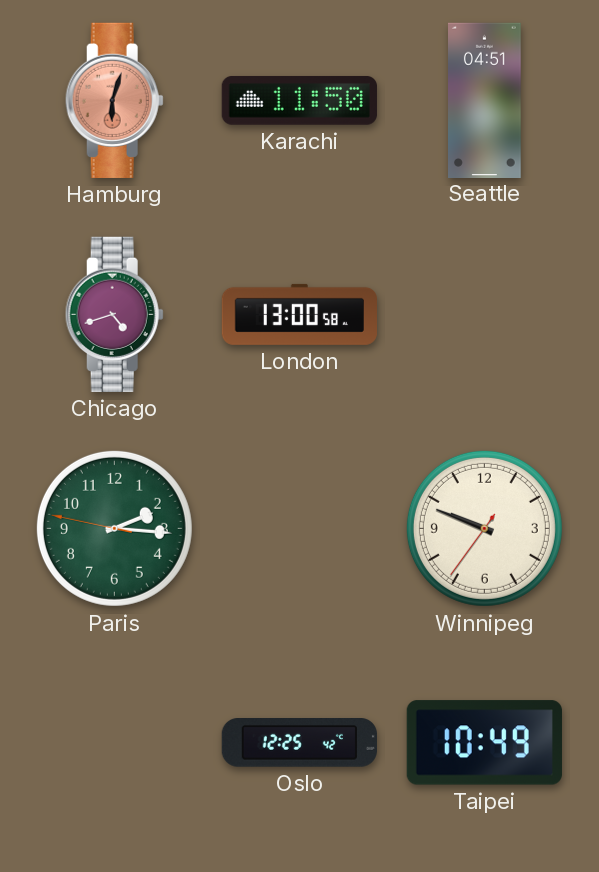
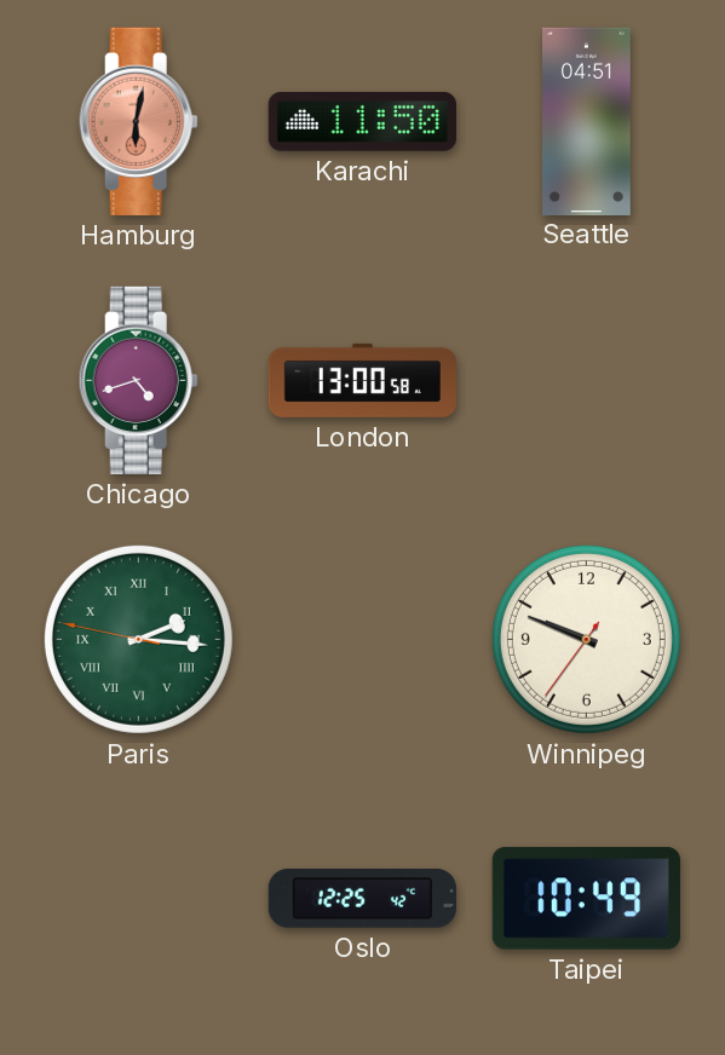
Hamburg: 6:03 -> 6:02
Paris numerals: Arabic -> Roman
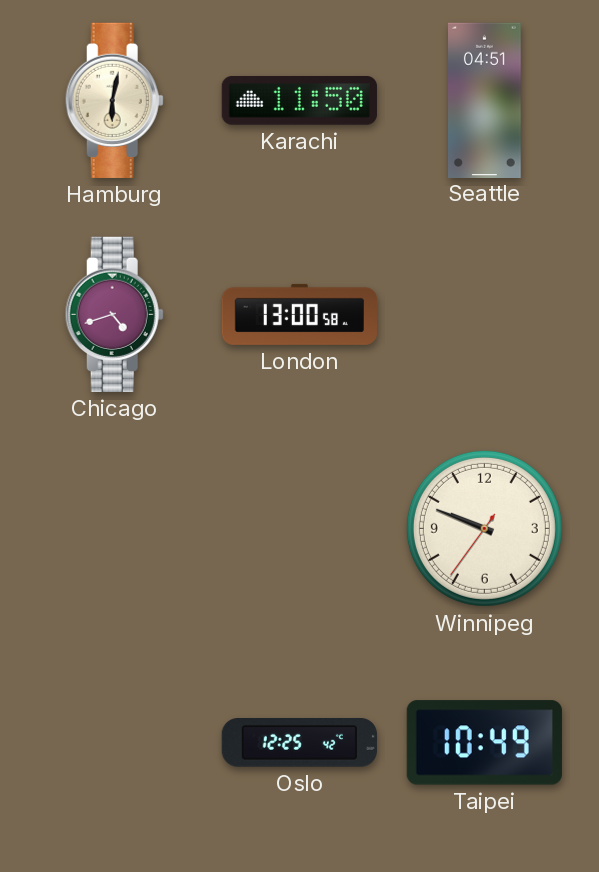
Hamburg dial: salmon -> cream
Paris: 2:15 -> none
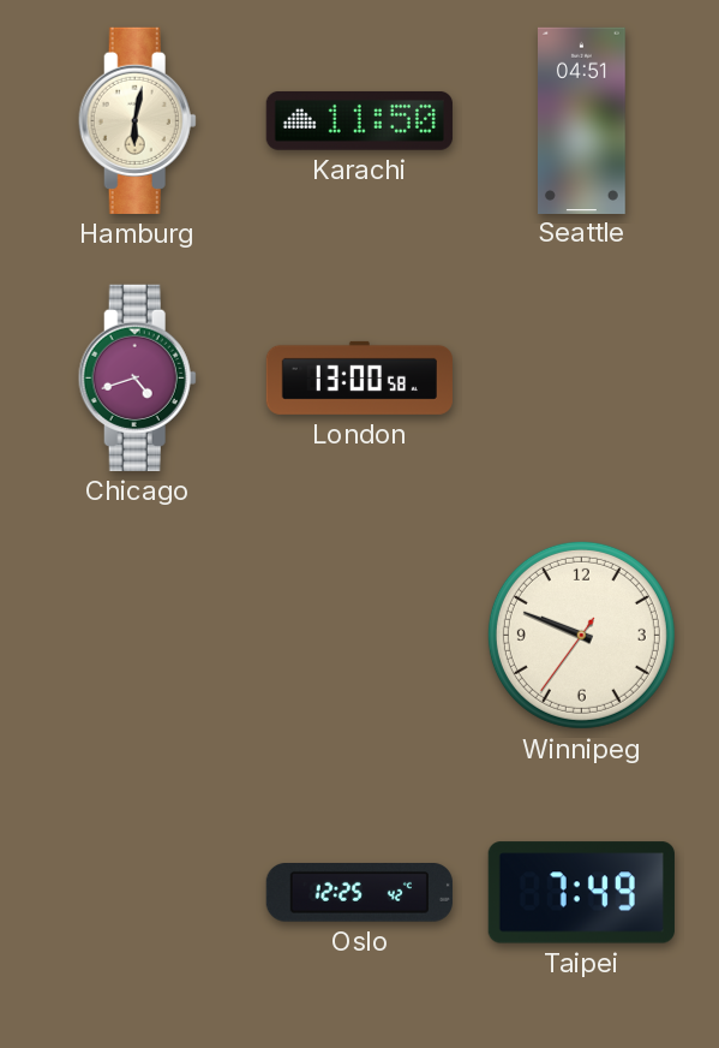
Taipei: 10:49 -> 7:49
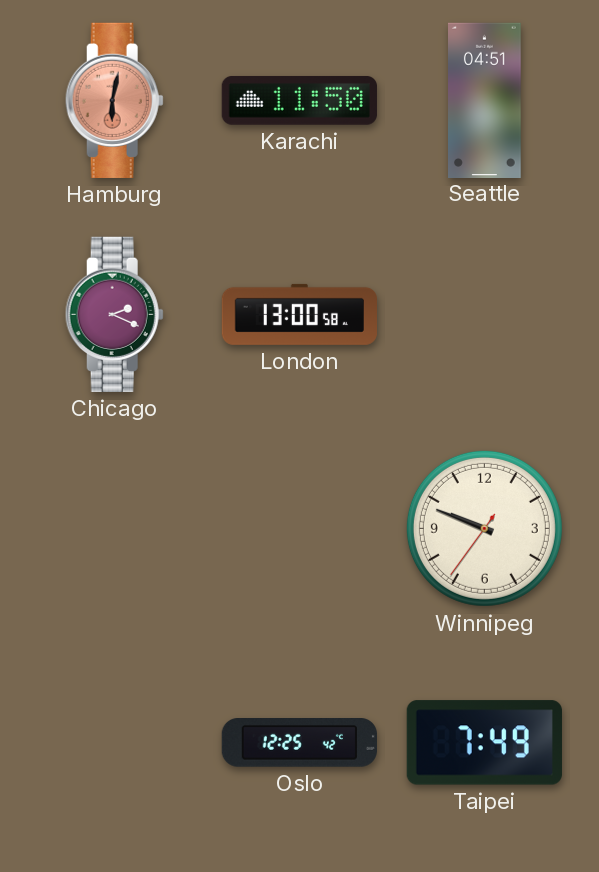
Hamburg dial: cream -> salmon
Chicago: 4:42 -> 2:19
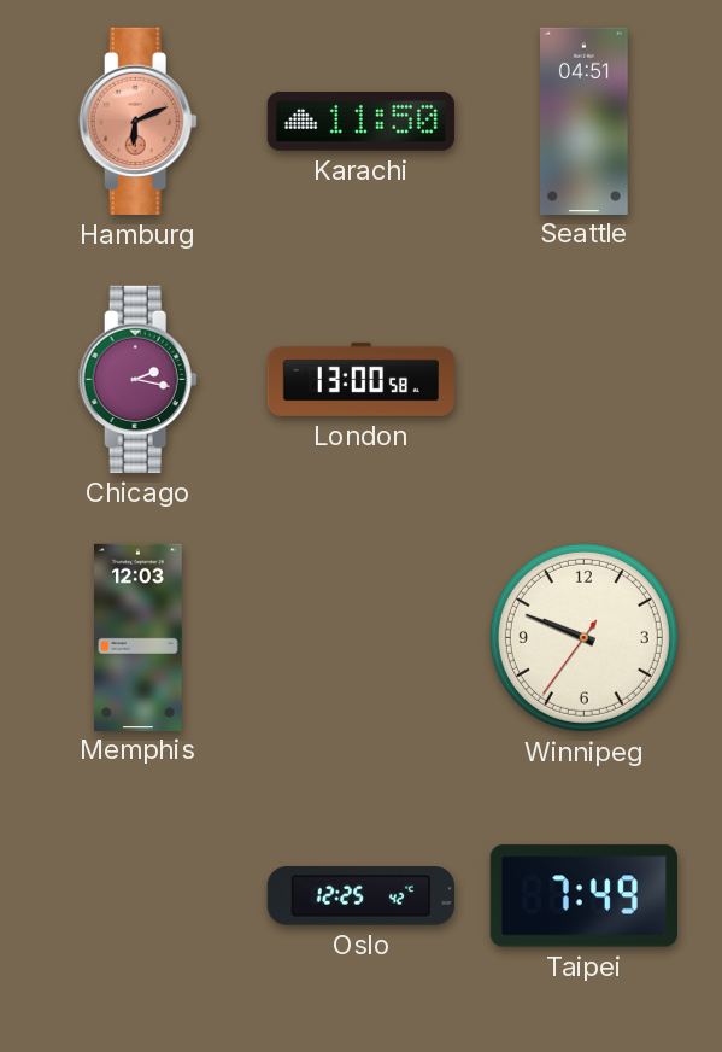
Hamburg: 6:02 -> 6:11
Chicago: 2:19 -> 2:17
Memphis: none -> 12:03
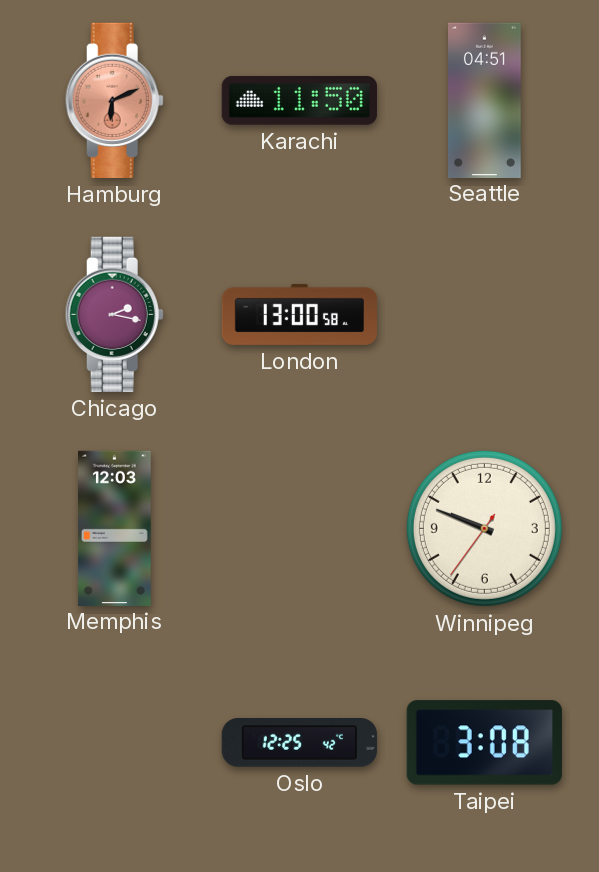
Taipei: 7:49 -> 3:08
